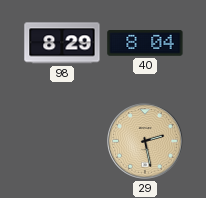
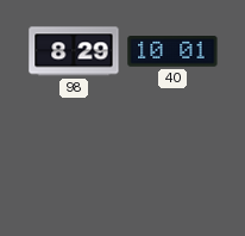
40: 8:04 -> 10:01
29: 2:28 -> none
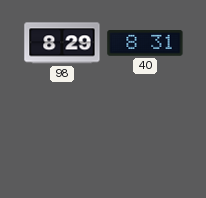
40: 10:01 -> 8:31
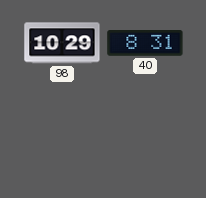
98: 8:29 -> 10:29
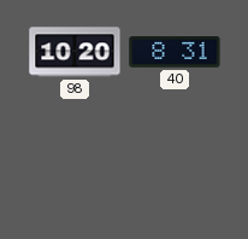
98: 10:29 -> 10:20
